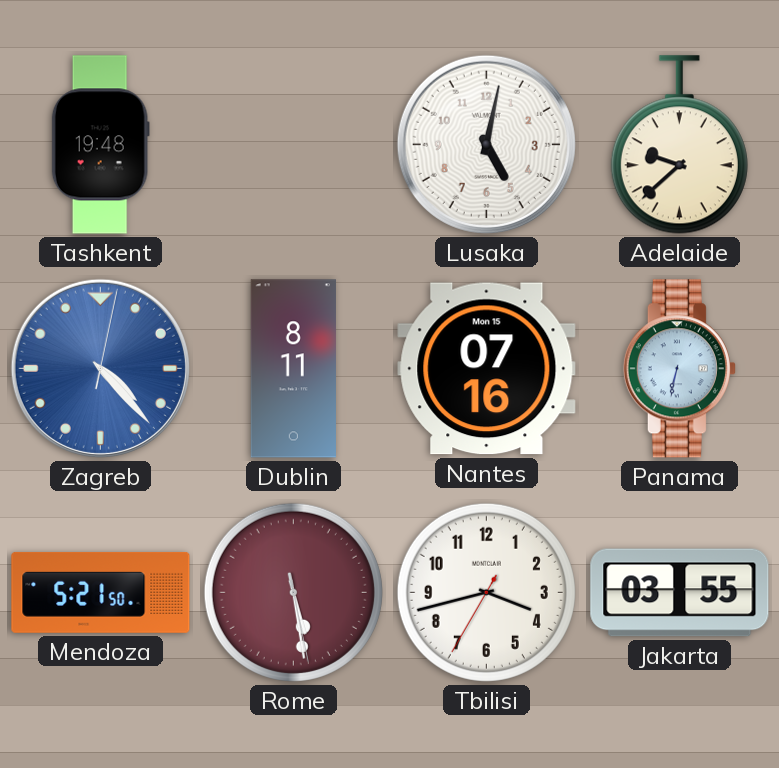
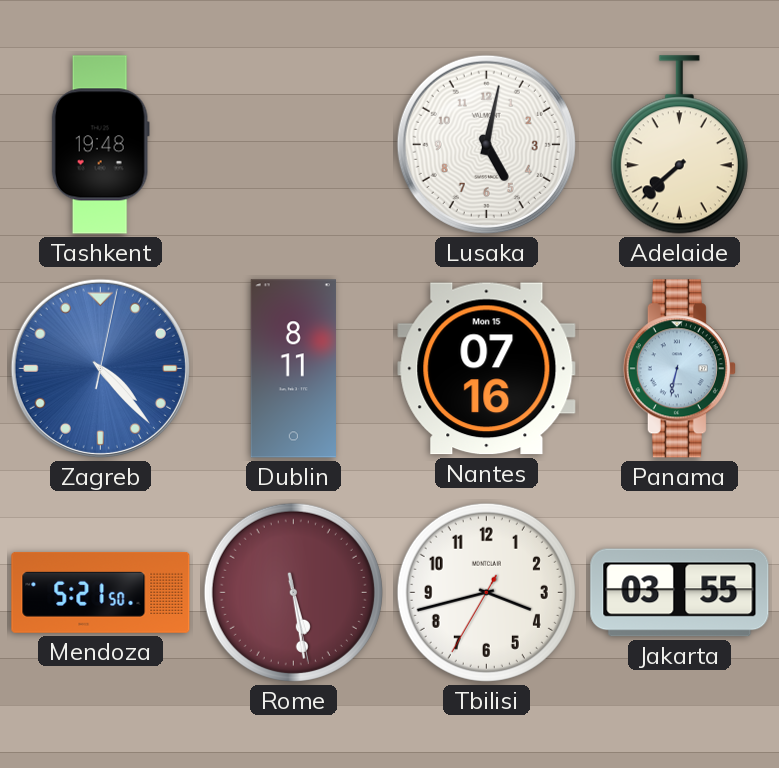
Adelaide: 9:38 -> 7:38
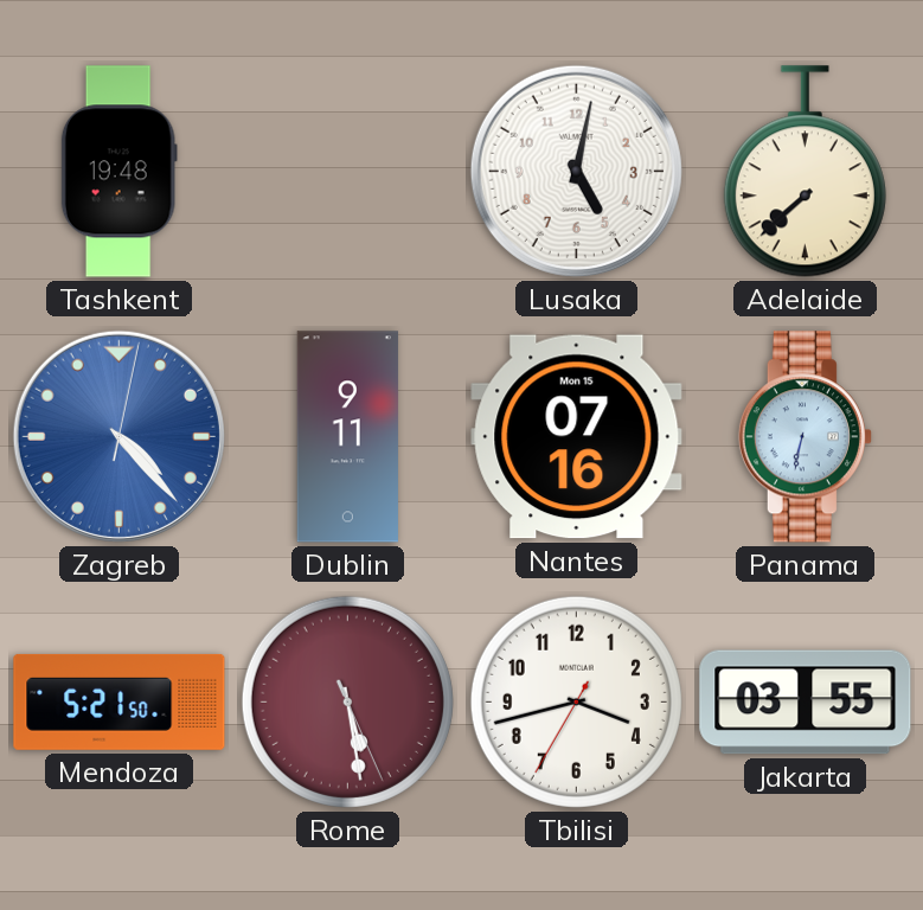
Dublin: 8:11 -> 9:11
Rome: 5:28:28 -> 5:28:26
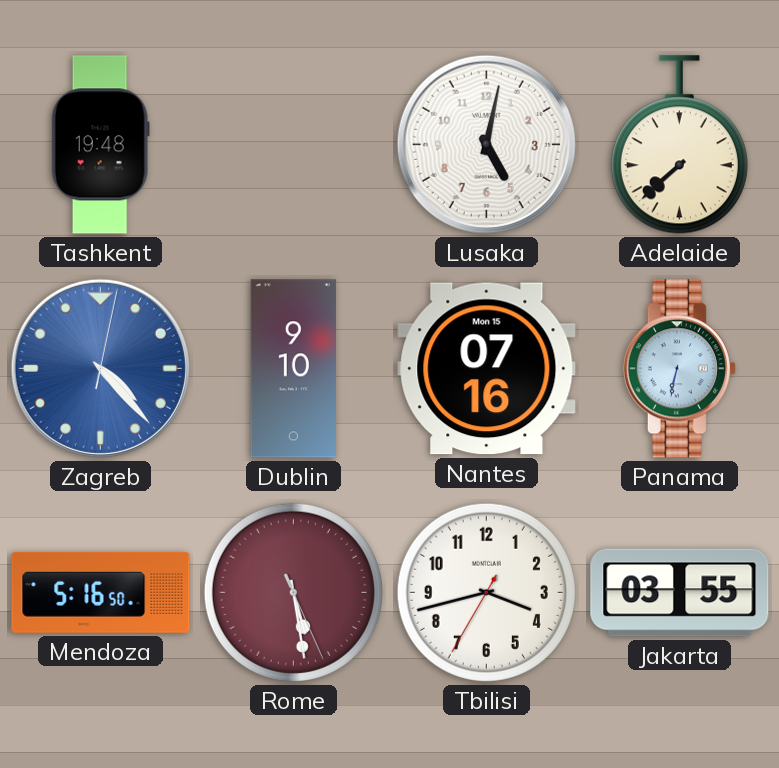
Dublin: 9:11 -> 9:10
Mendoza: 5:21 -> 5:16
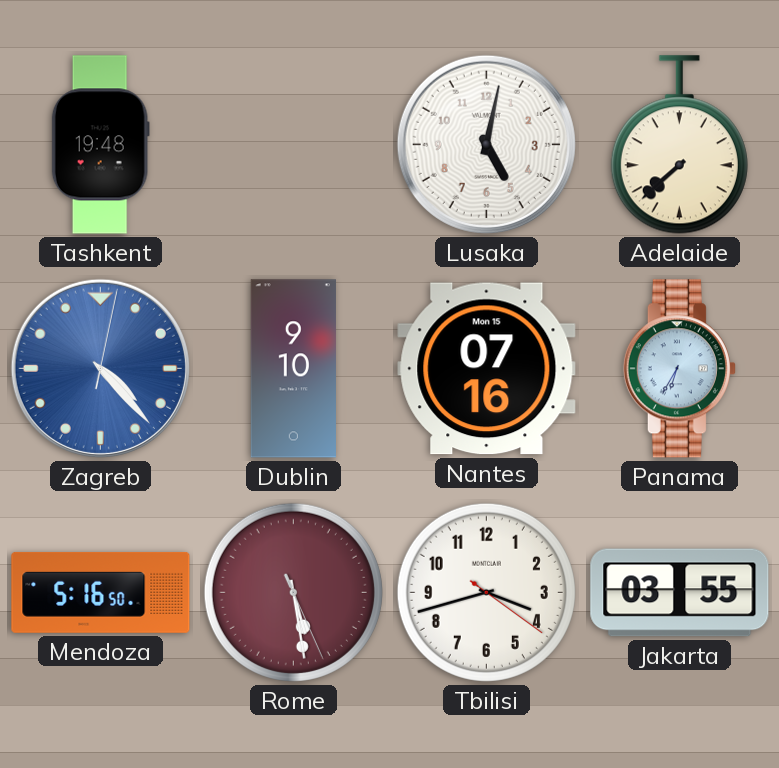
Panama: 6:32 -> 6:35
Tbilisi: 3:42:35 -> 3:42:21
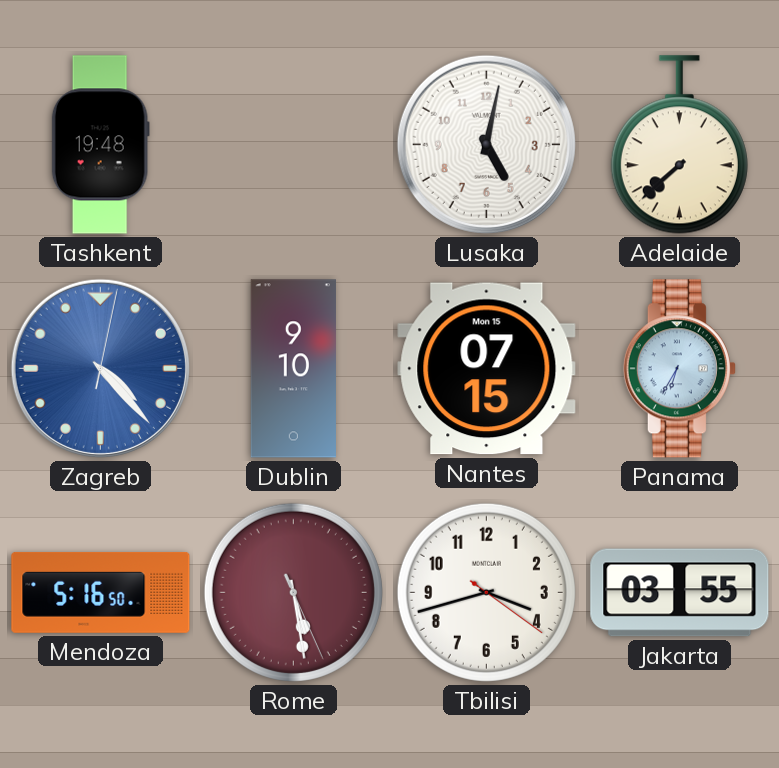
Nantes: 07:16 -> 07:15
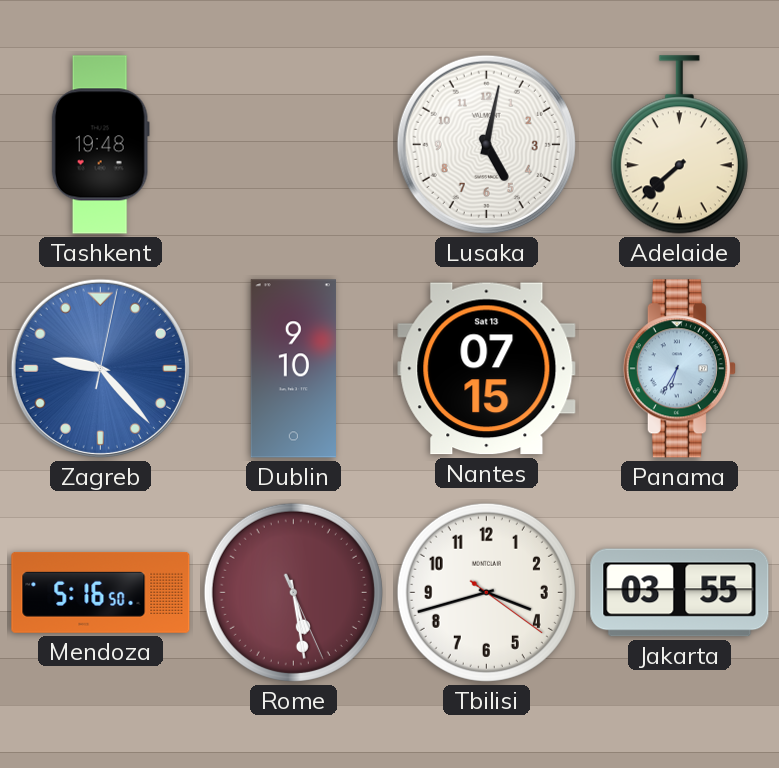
Zagreb: 4:23 -> 9:23
Nantes date: Mon 15 -> Sat 13
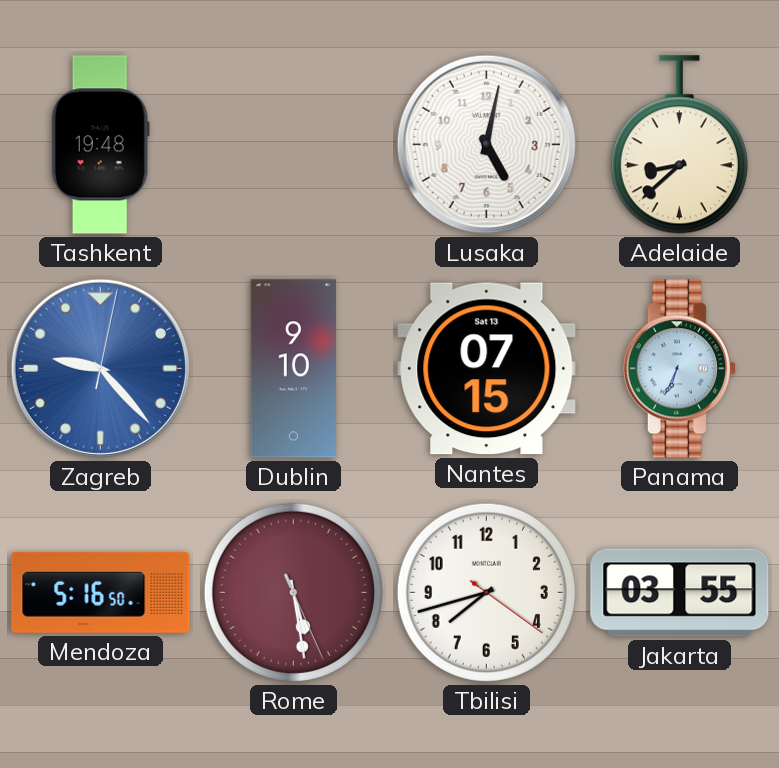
Adelaide: 7:38 -> 8:38
Panama: 6:35 -> 6:34
Tbilisi: 3:42 -> 7:42
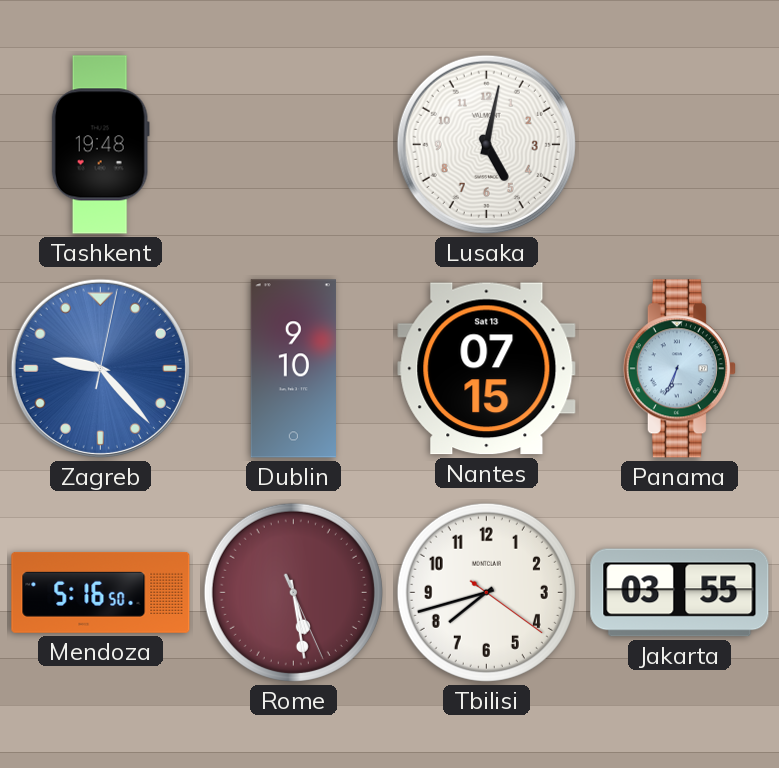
Adelaide: 8:38 -> none
